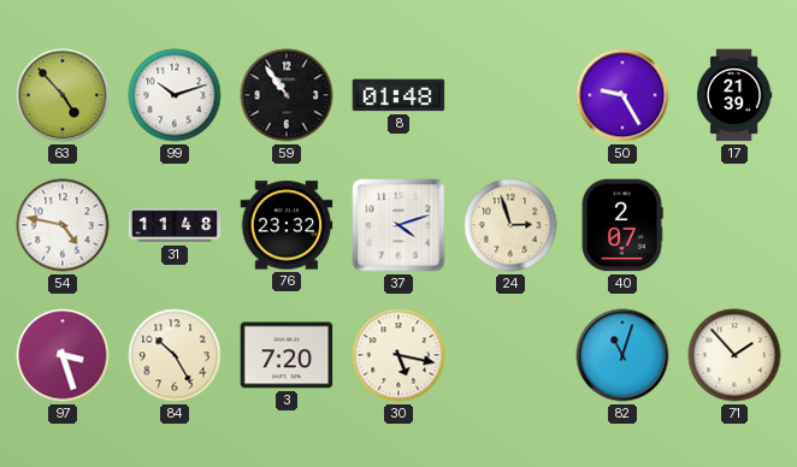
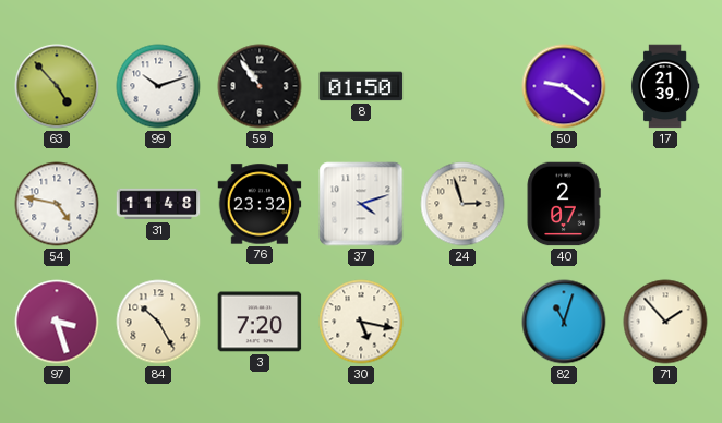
8: 01:48 -> 01:50
50: 9:25 -> 9:21
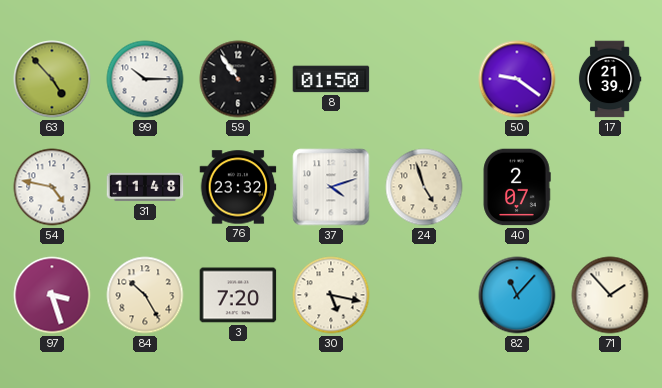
99: 10:12 -> 10:15
24: 2:57 -> 4:57
82: 11:03 -> 11:07
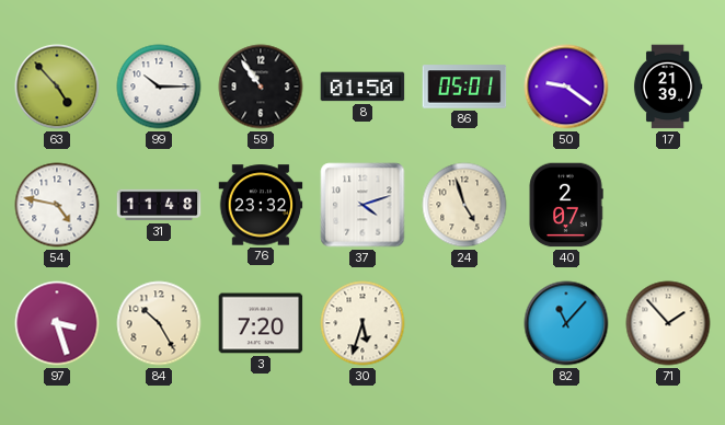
86: none -> 05:01
30: 5:17 -> 5:33
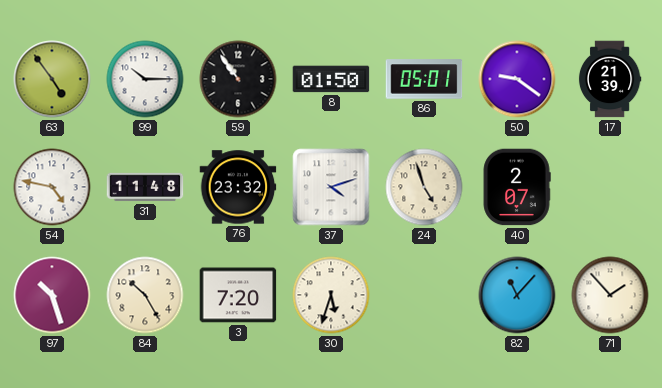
63: 4:53 -> 4:54
97: 3:27 -> 10:27
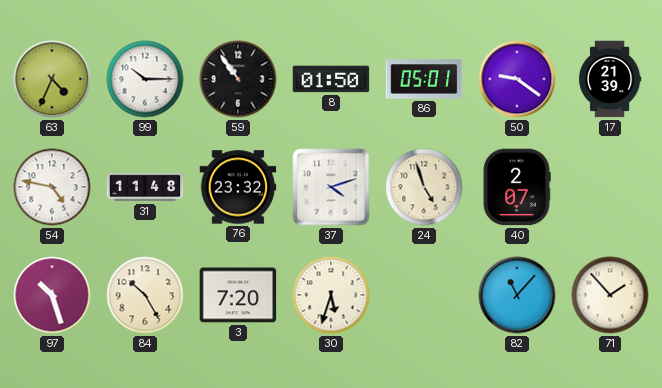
63: 4:54 -> 4:34
